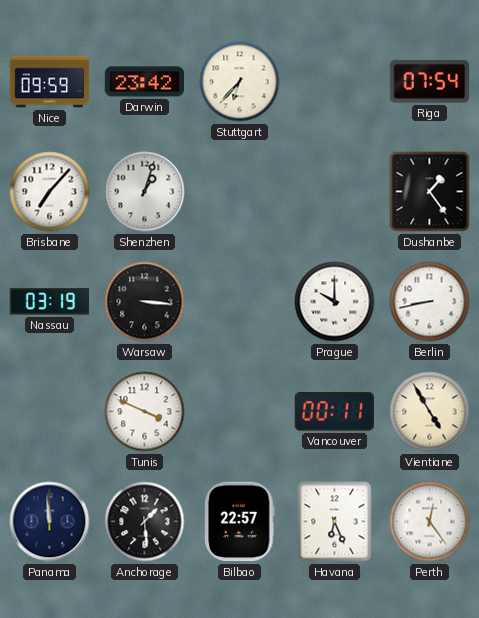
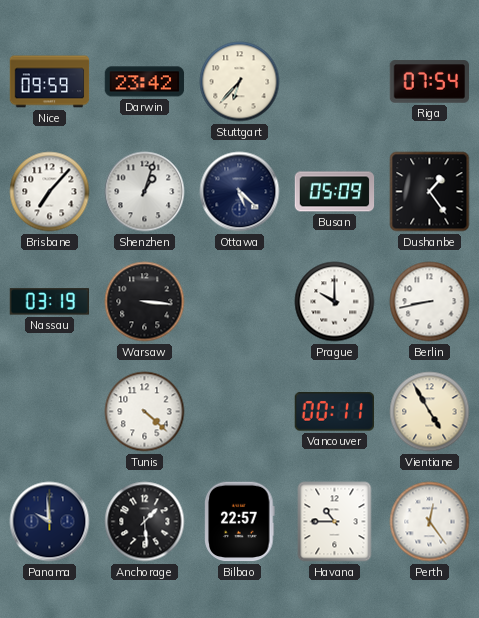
Ottawa: none -> 5:22
Busan: none -> 05:09
Tunis: 3:49 -> 4:22
Panama: 11:59 -> 9:59
Havana: 6:26 -> 10:45
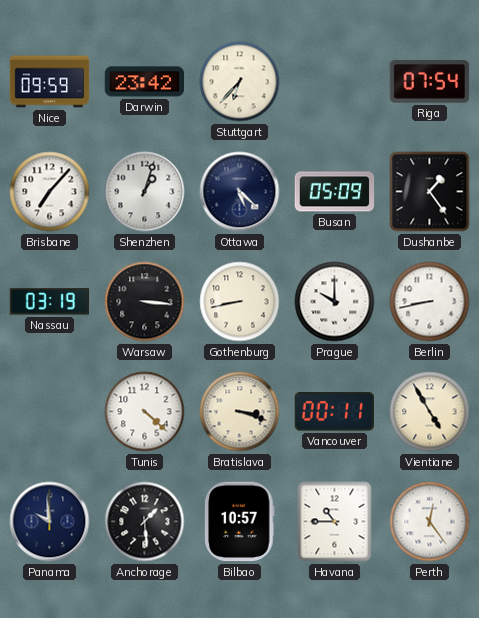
Gothenburg: none -> 8:43
Bratislava: none -> 3:18
Bilbao: 22:57 -> 10:57
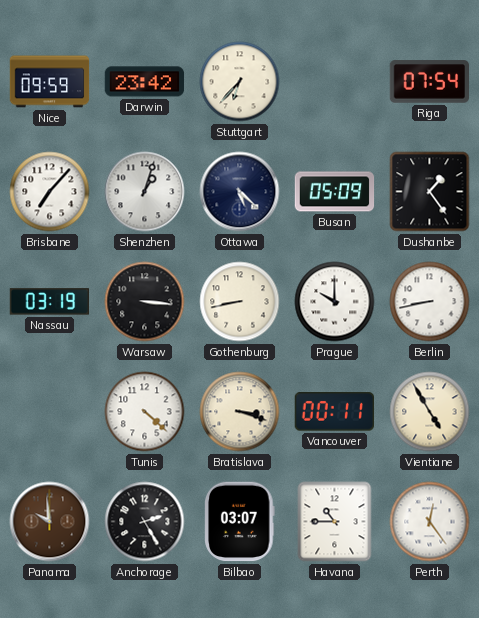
Panama dial: navy -> brown
Anchorage: 1:29 -> 2:25
Bilbao: 10:57 -> 03:07
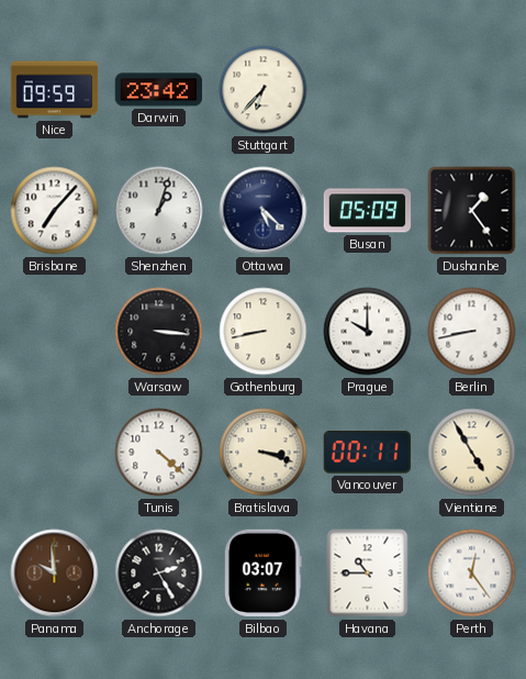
Riga: 07:54 -> none
Nassau: 03:19 -> none
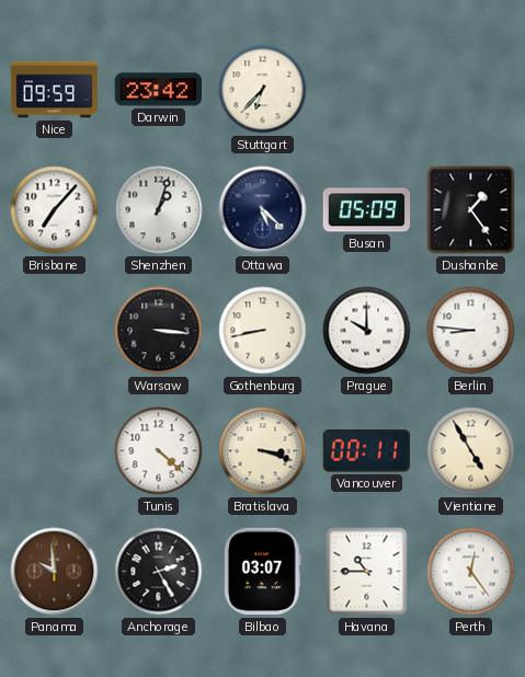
Berlin: 8:43 -> 8:46
